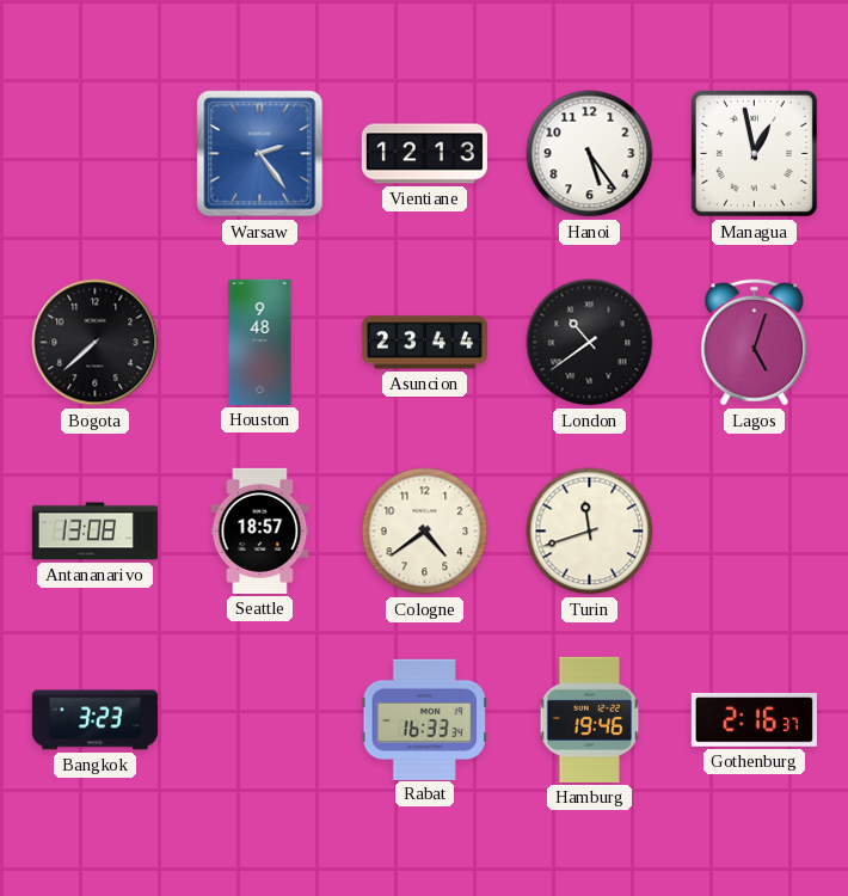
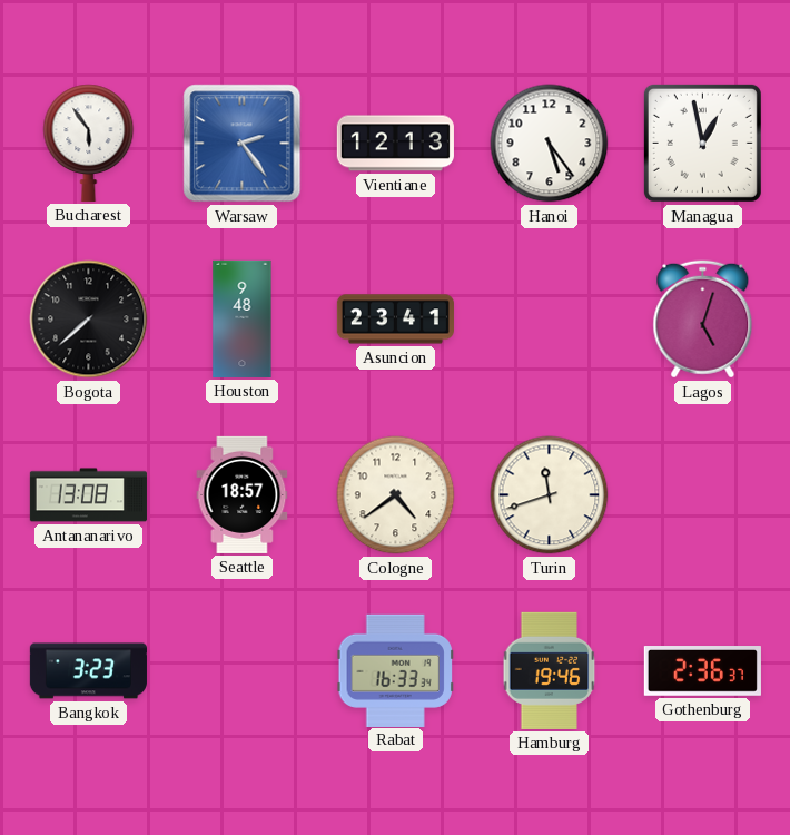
Bucharest: none -> 5:54
Asuncion: 23:44 -> 23:41
London: 10:39 -> none
Gothenburg: 2:16 -> 2:36
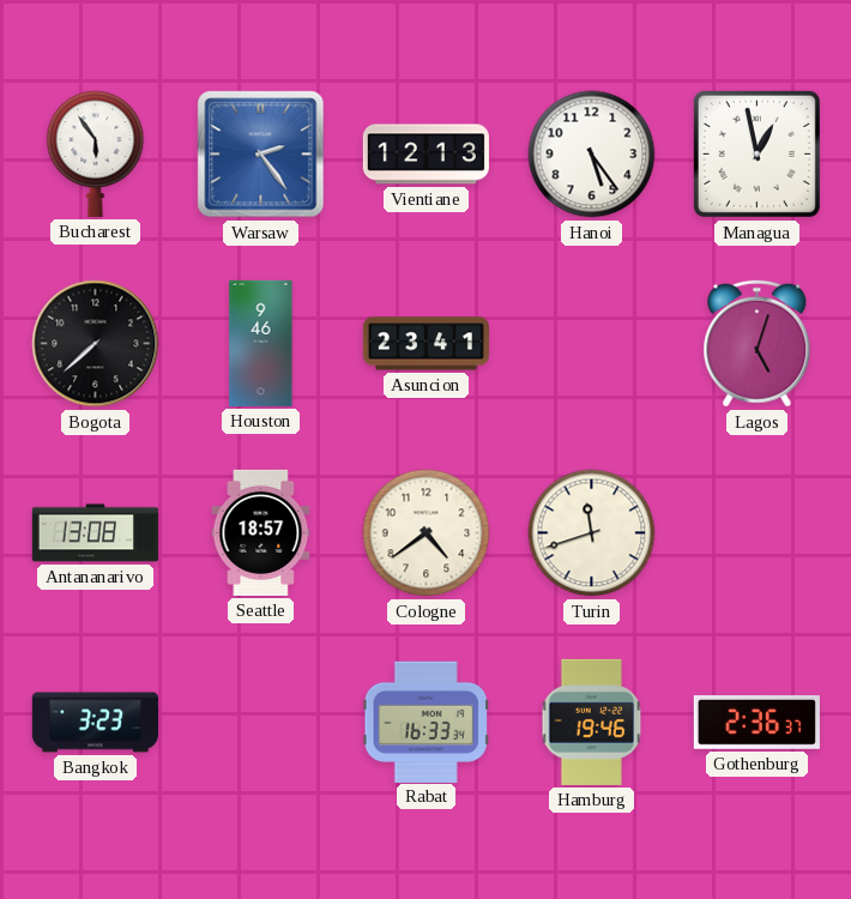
Houston: 9:48 -> 9:46
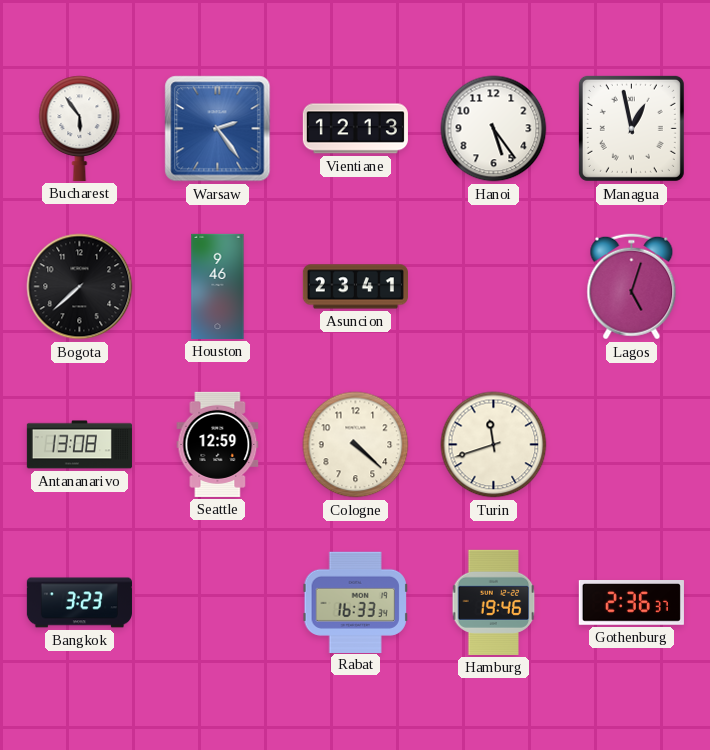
Seattle: 18:57 -> 12:59
Cologne: 4:39 -> 4:22
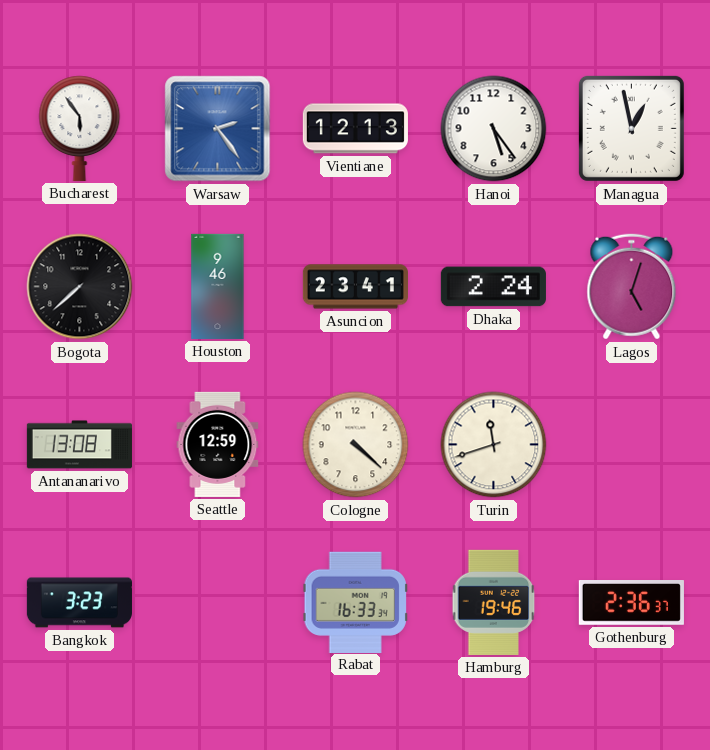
Dhaka: none -> 2:24
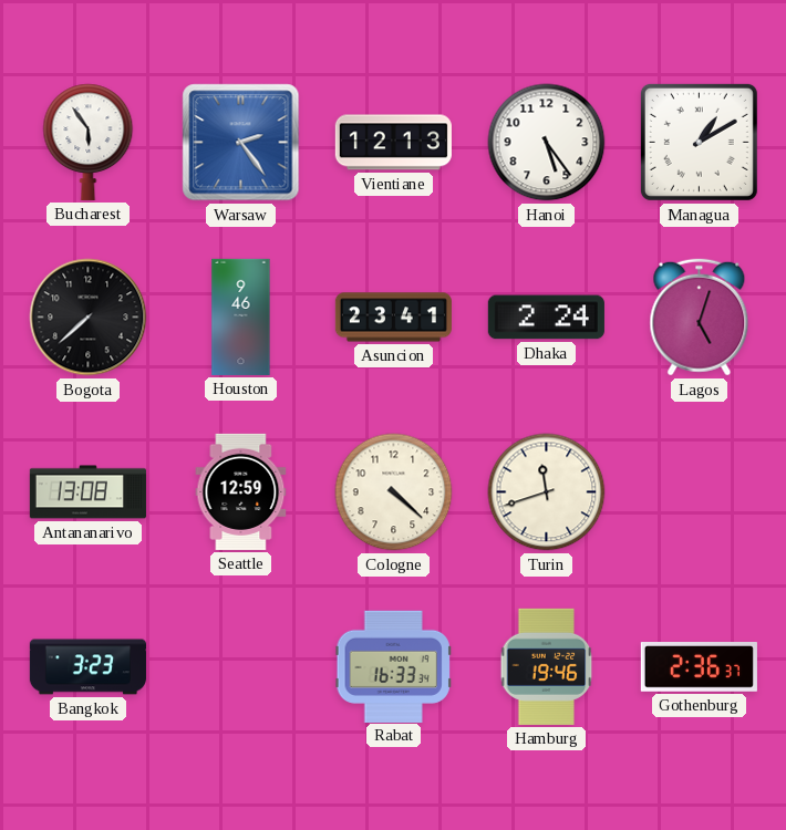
Managua: 12:58 -> 1:10
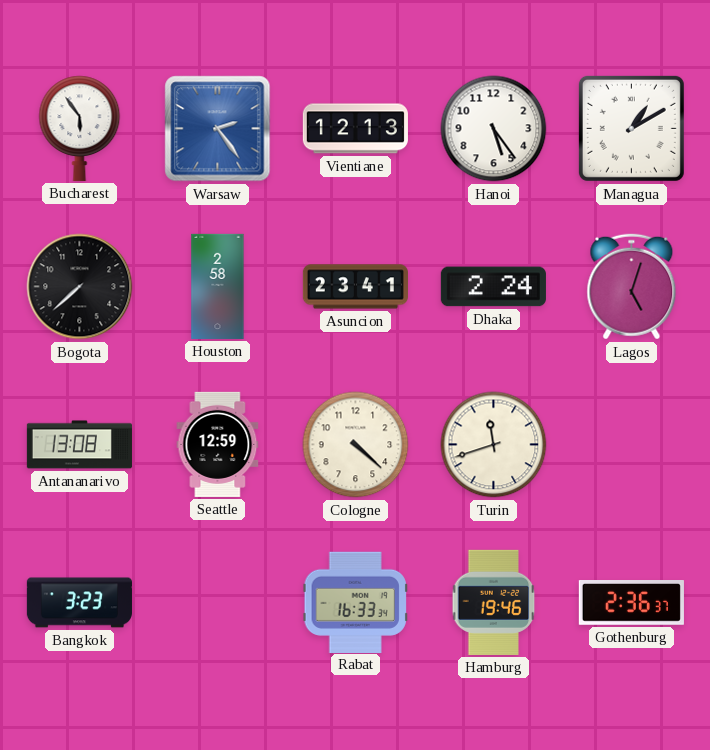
Houston: 9:46 -> 2:58
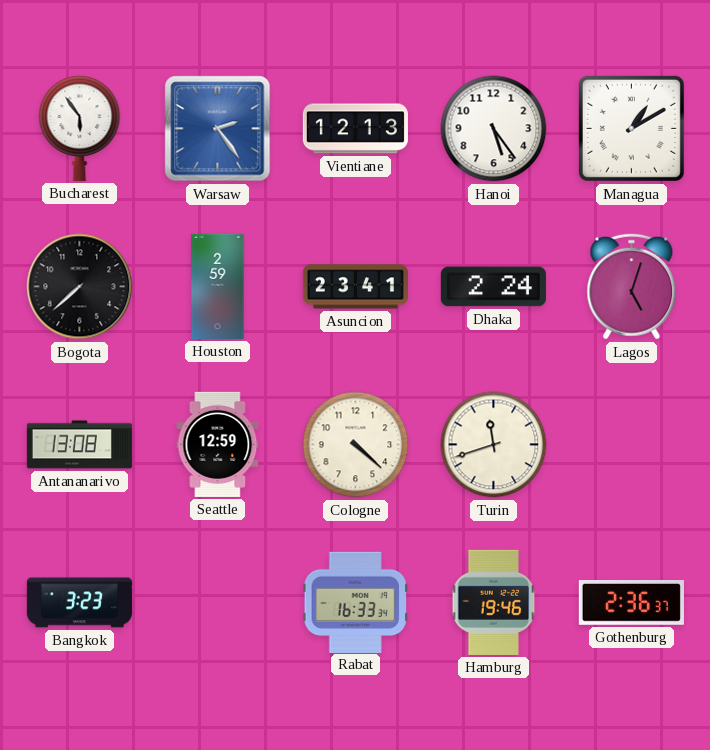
Houston: 2:58 -> 2:59
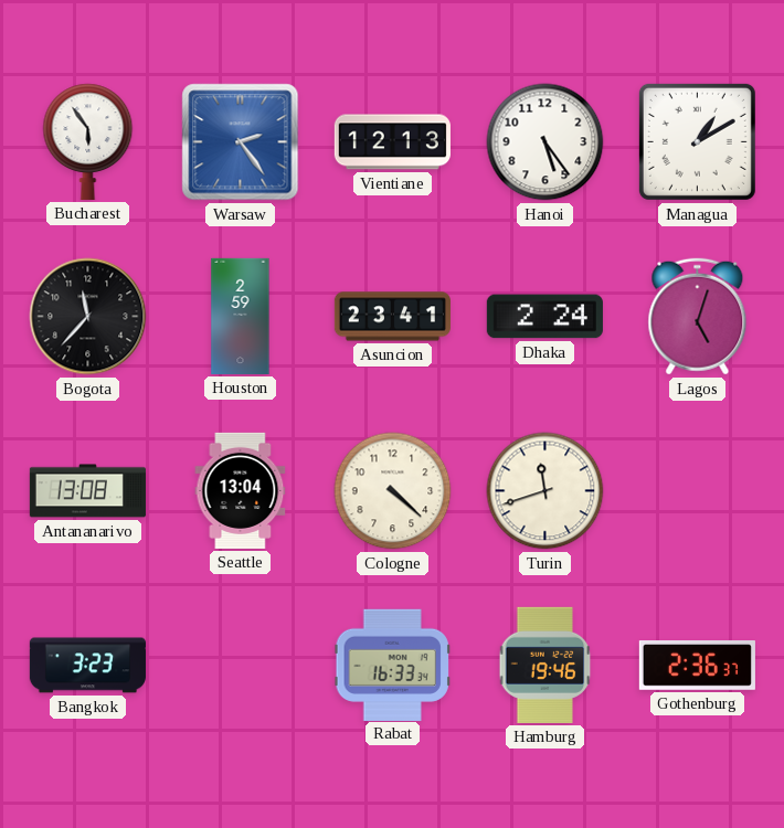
Bogota: 7:38 -> 11:37
Seattle: 12:59 -> 13:04
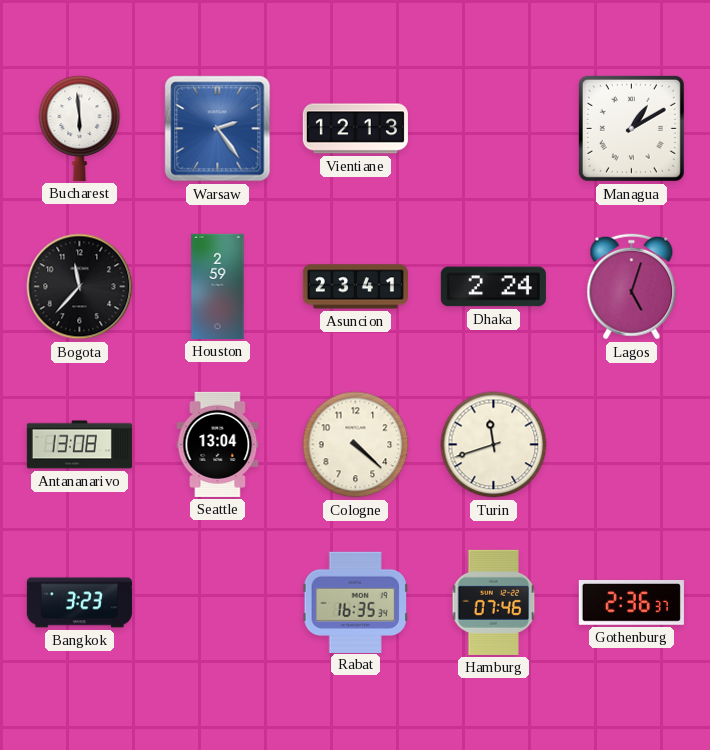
Bucharest: 5:54 -> 5:59
Hanoi: 5:24 -> none
Rabat: 16:33 -> 16:35
Hamburg: 19:46 -> 07:46
